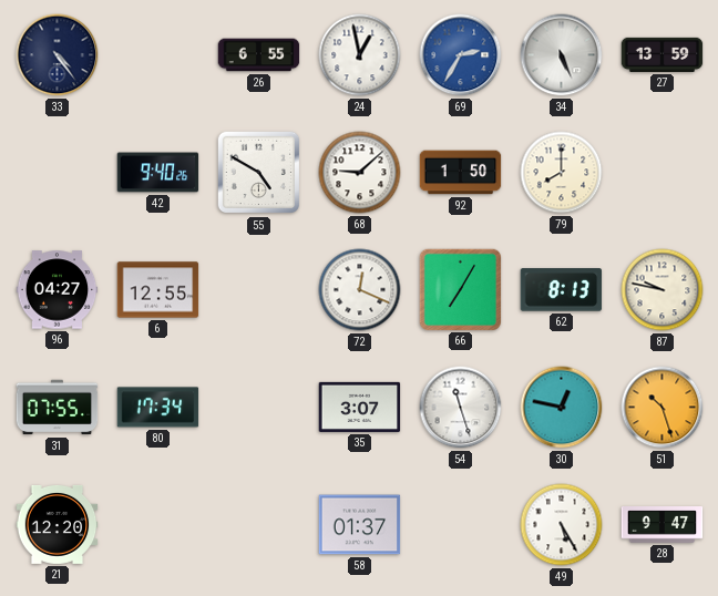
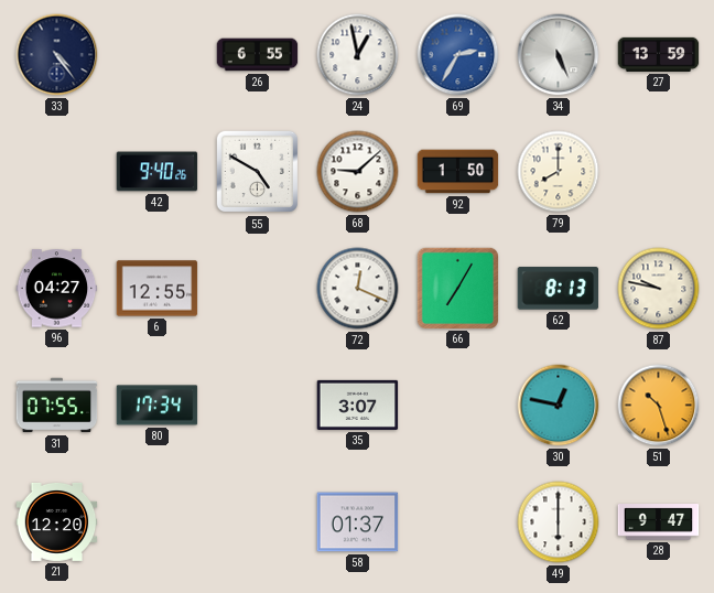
54: 11:27 -> none
49: 5:25 -> 6:00
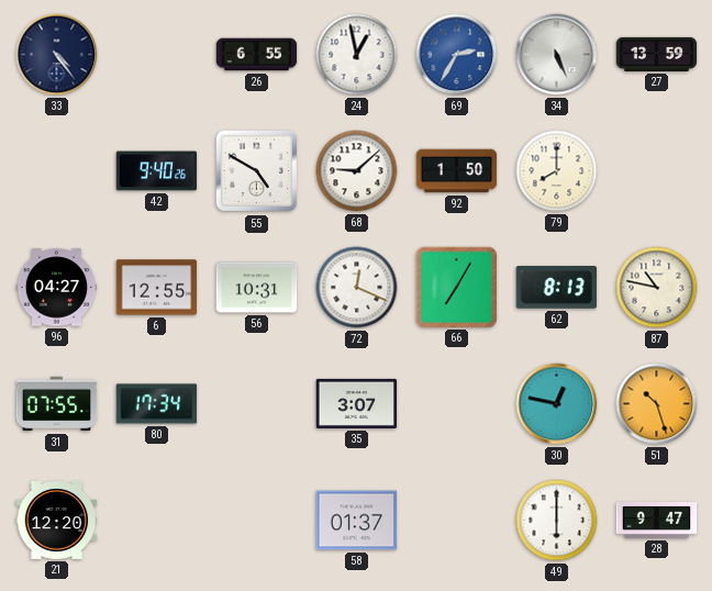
56: none -> 10:31
87: 9:47 -> 10:47
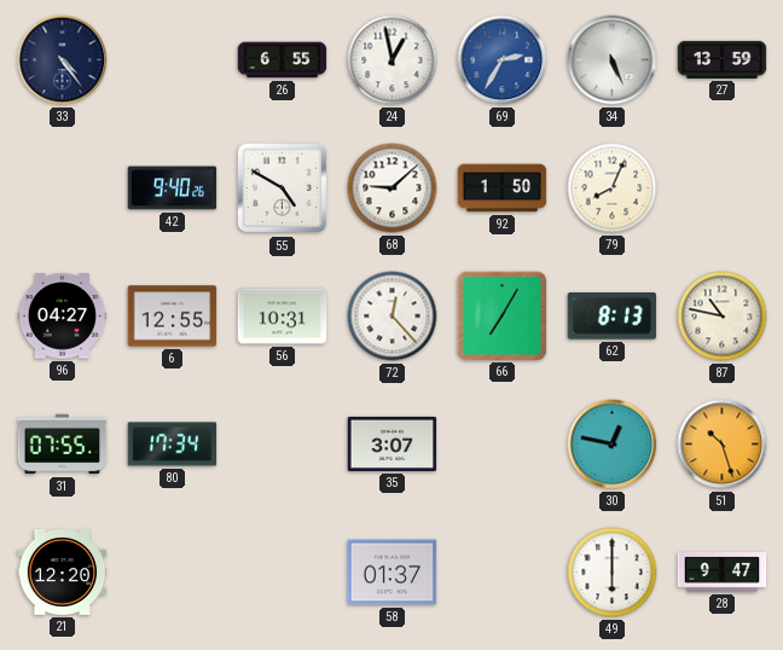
79: 8:00 -> 8:04
72: 12:19 -> 12:23
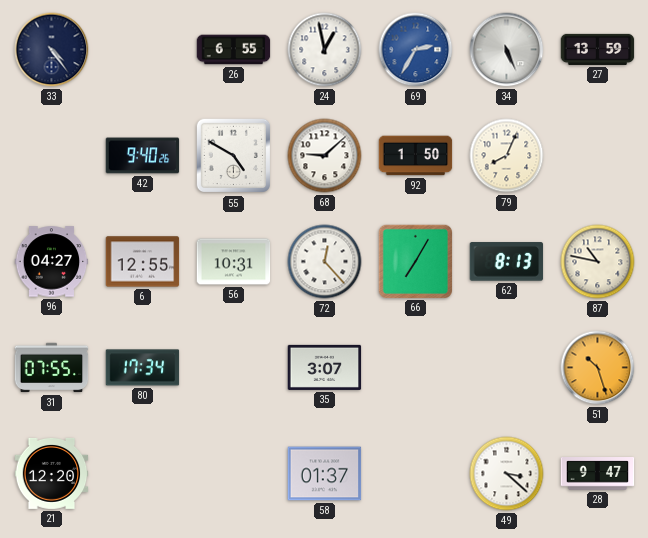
30: 12:47 -> none
49: 6:00 -> 3:22
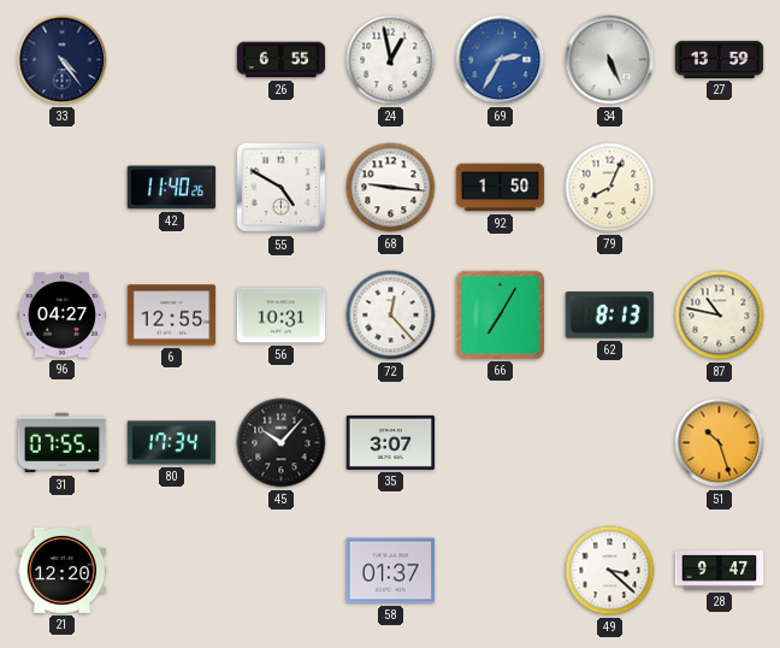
42: 9:40 -> 11:40
68: 9:08 -> 9:16
45: none -> 10:07
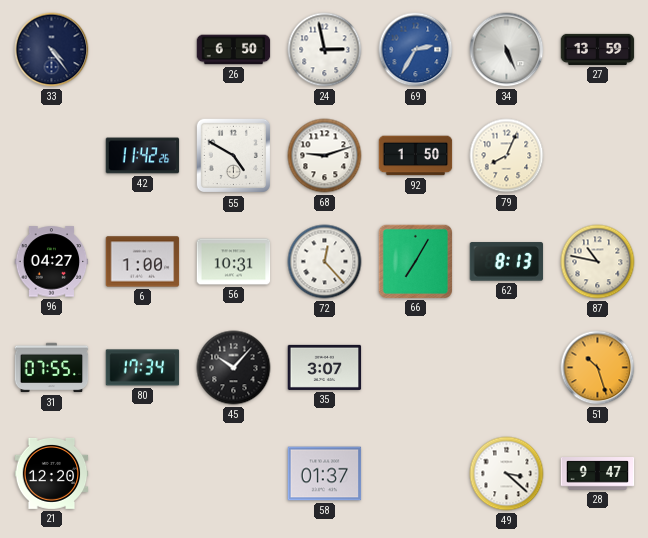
26: 6:55 -> 6:50
24: 12:58 -> 2:58
42: 11:40 -> 11:42
68: 9:16 -> 9:12
6: 12:55 -> 1:00
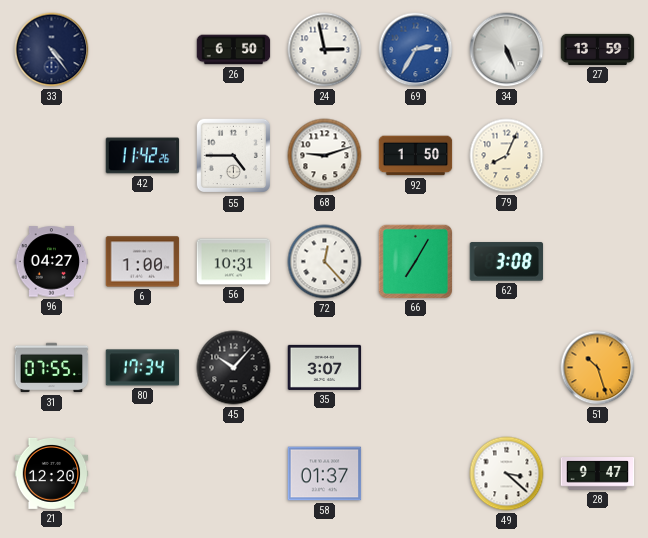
55: 4:50 -> 4:45
62: 8:13 -> 3:08
87: 10:47 -> none
